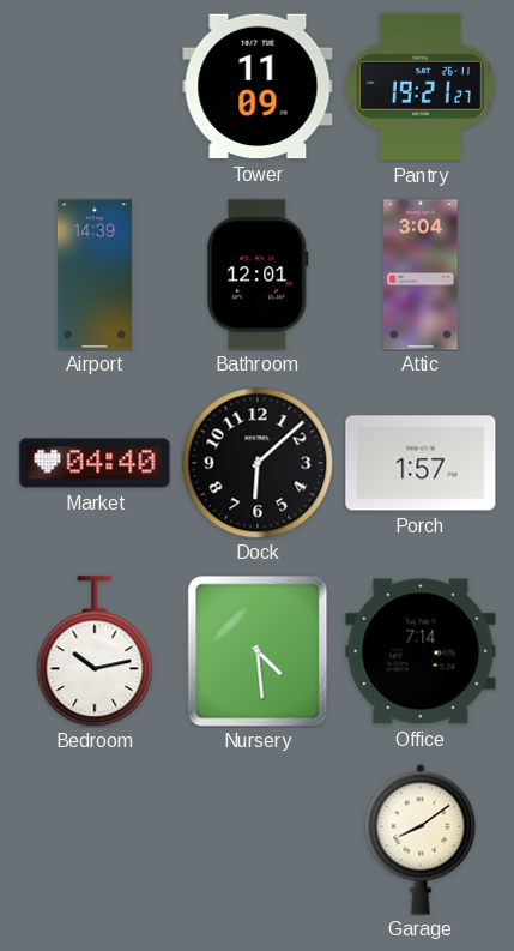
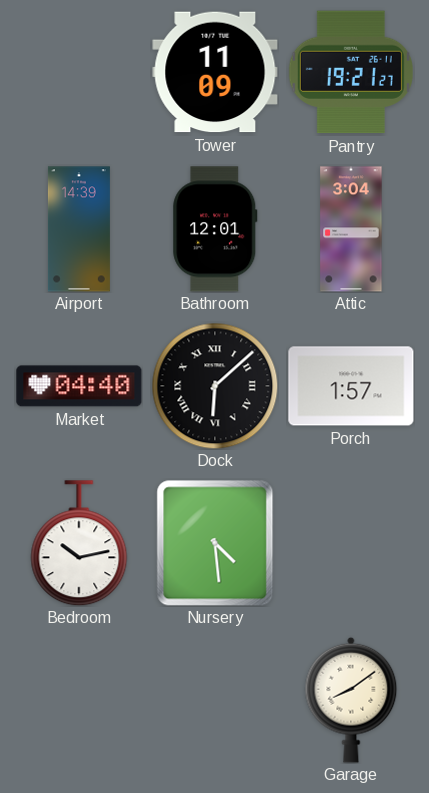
Dock numerals: Arabic -> Roman
Office: 7:14 -> none
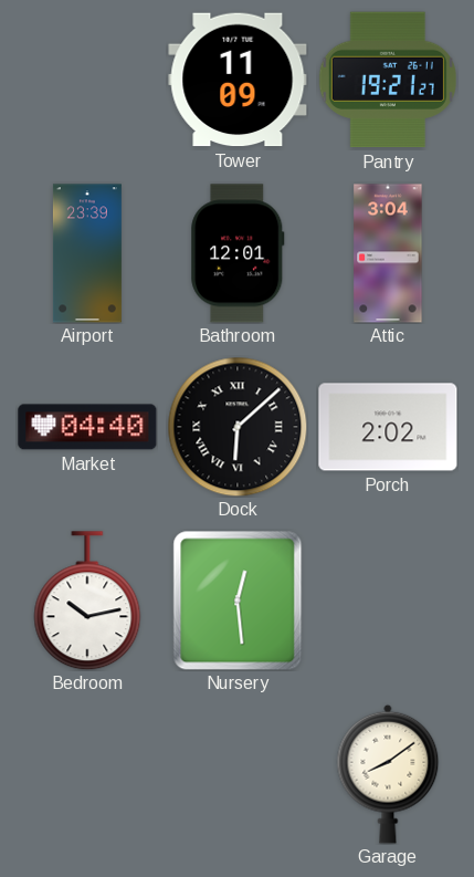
Airport: 14:39 -> 23:39
Porch: 1:57 -> 2:02
Nursery: 4:29 -> 12:29
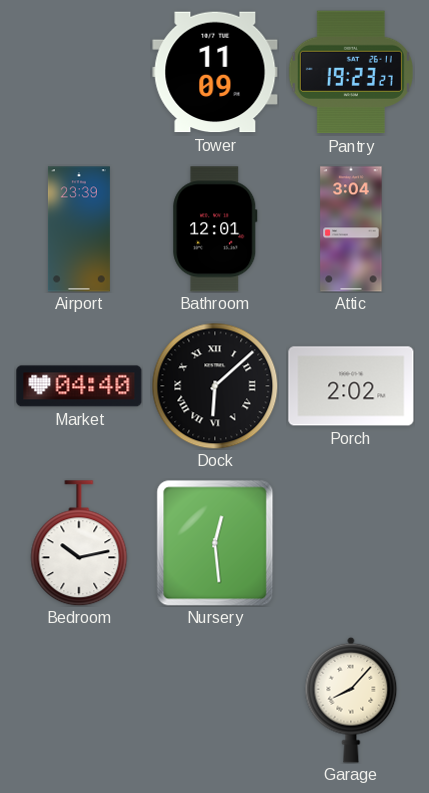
Pantry: 19:21 -> 19:23
Garage: 8:09 -> 8:07
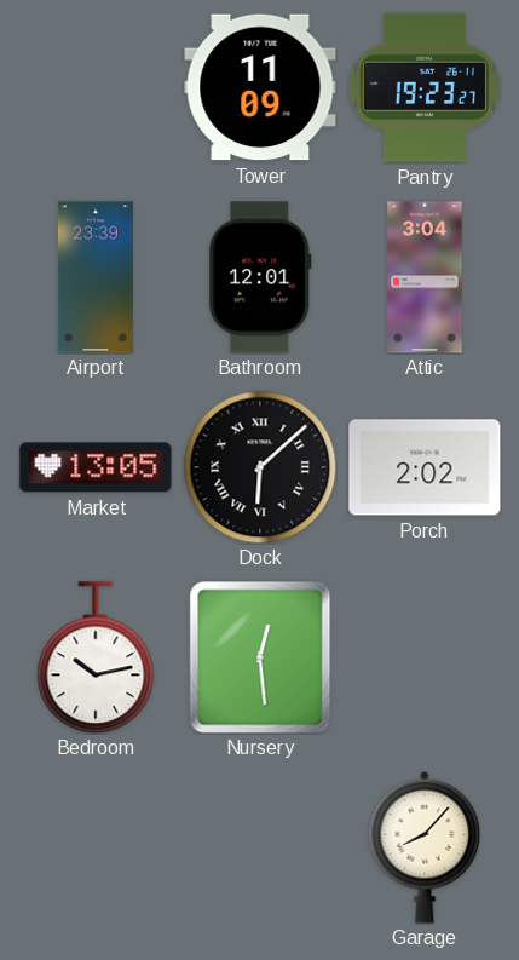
Market: 04:40 -> 13:05
